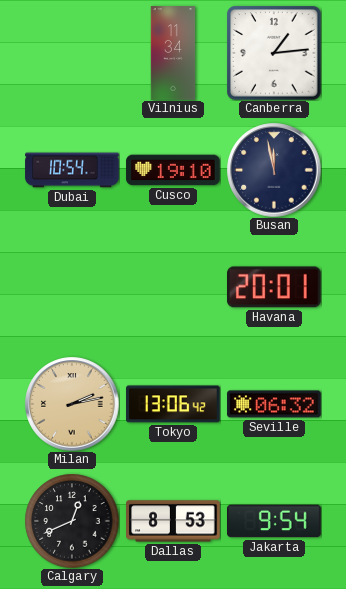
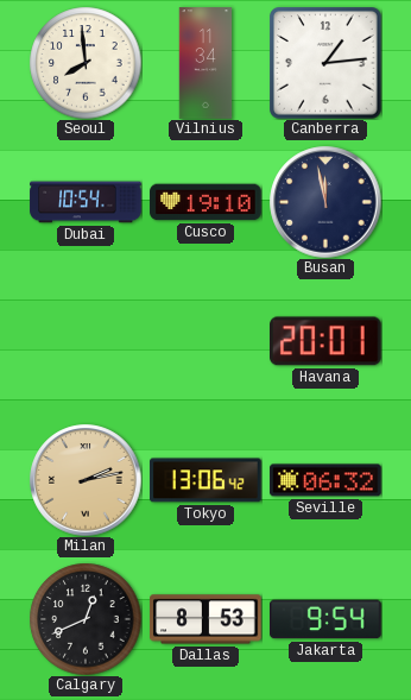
Seoul: none -> 7:59
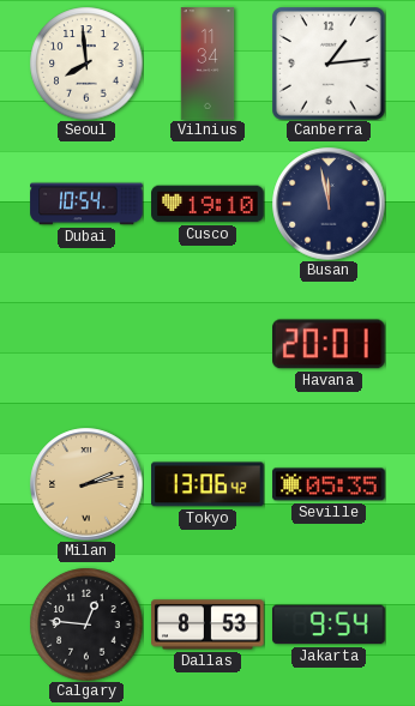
Seville: 06:32 -> 05:35
Calgary: 12:41 -> 12:46
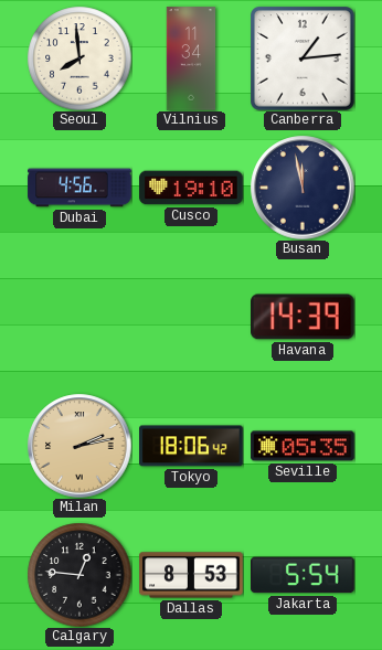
Dubai: 10:54 -> 4:56
Havana: 20:01 -> 14:39
Tokyo: 13:06 -> 18:06
Jakarta: 9:54 -> 5:54
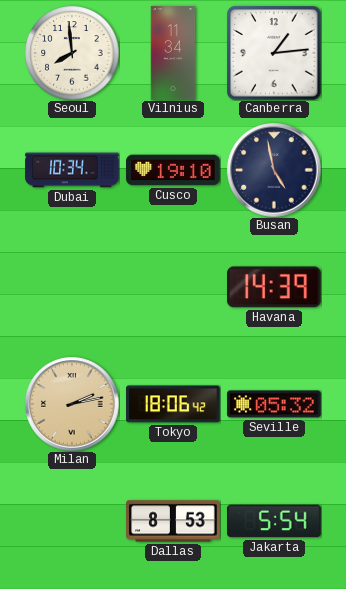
Dubai: 4:56 -> 10:34
Busan: 11:58 -> 4:58
Seville: 05:35 -> 05:32
Calgary: 12:46 -> none
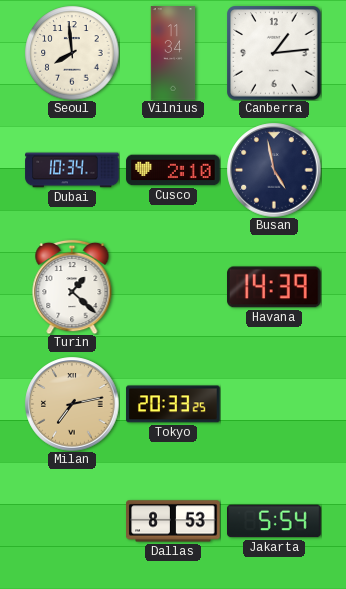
Cusco: 19:10 -> 2:10
Turin: none -> 1:22
Milan: 2:13 -> 7:13
Tokyo: 18:06 -> 20:33
Seville: 05:32 -> none
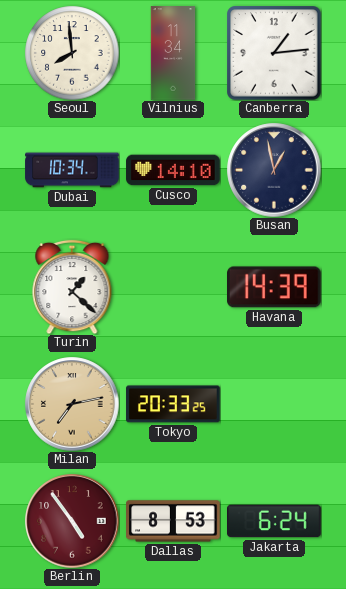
Cusco: 2:10 -> 14:10
Busan: 4:58 -> 12:58
Berlin: none -> 4:54
Jakarta: 5:54 -> 6:24
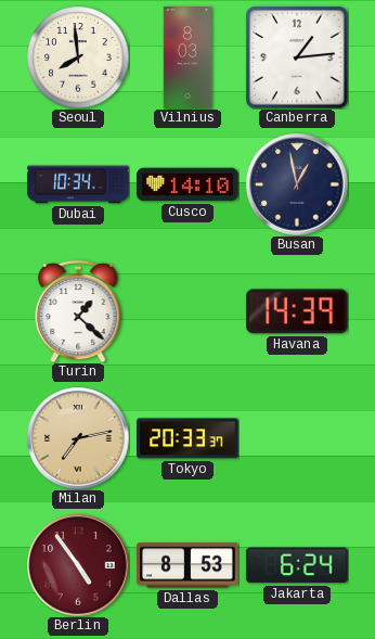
Vilnius: 11:34 -> 8:03
Tokyo: 20:33:25 -> 20:33:37
